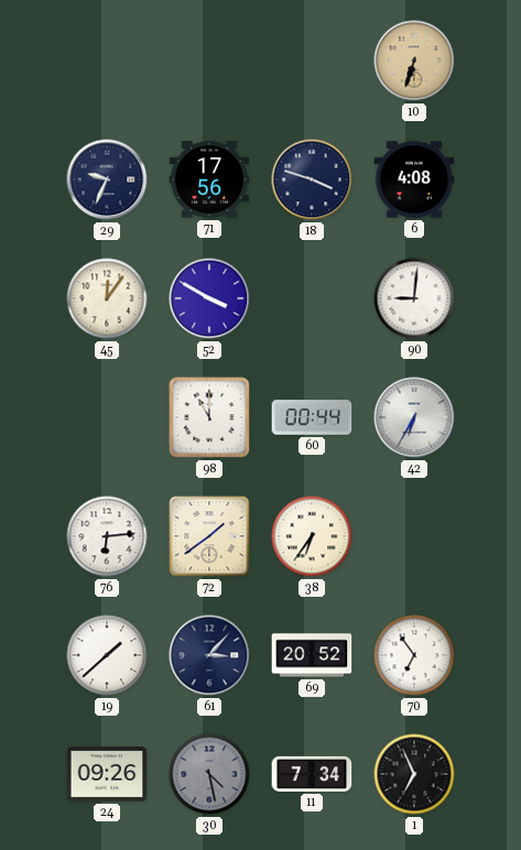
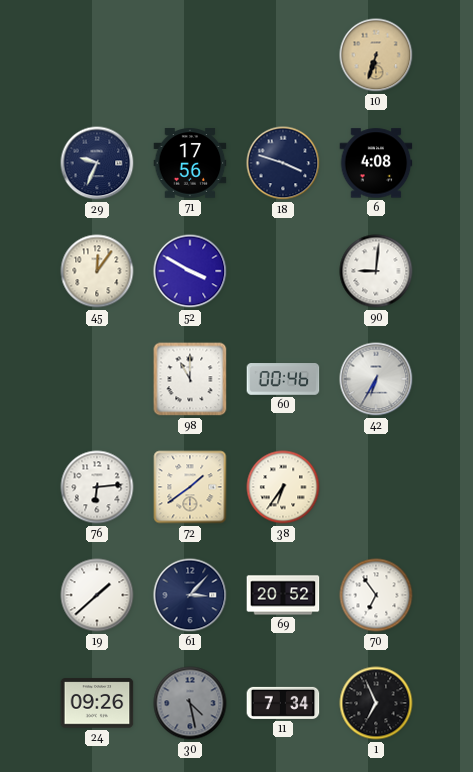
60: 00:44 -> 00:46
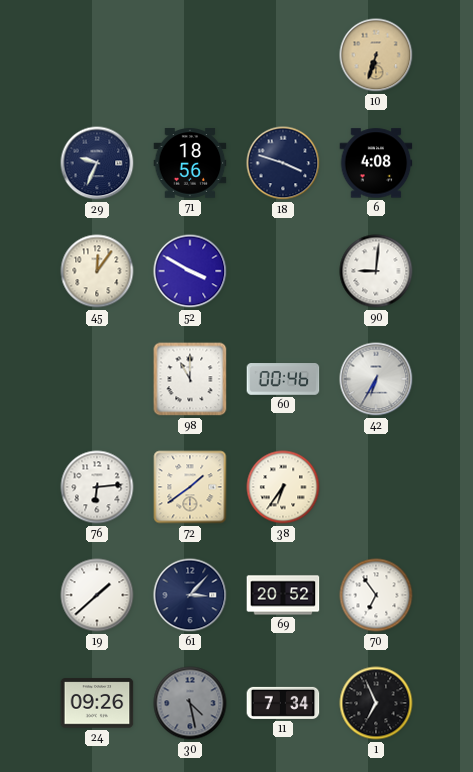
71: 17:56 -> 18:56
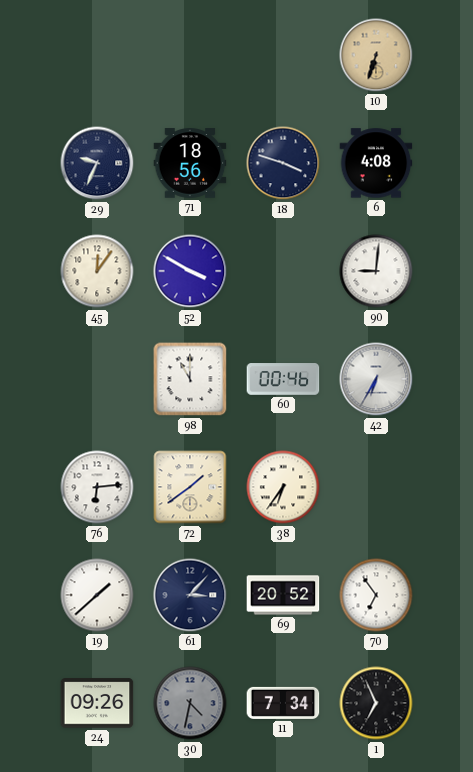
30: 4:28 -> 4:32
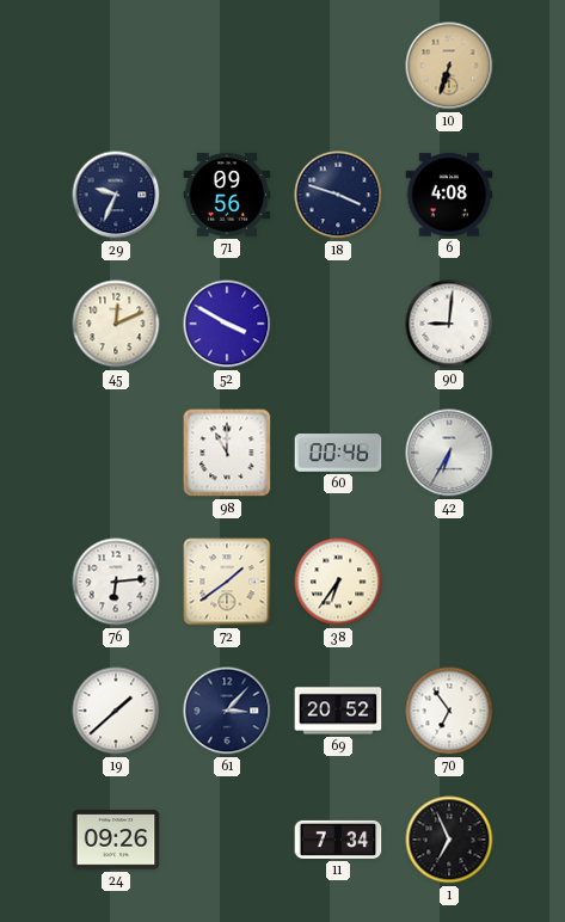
71: 18:56 -> 09:56
45: 12:06 -> 12:11
30: 4:32 -> none
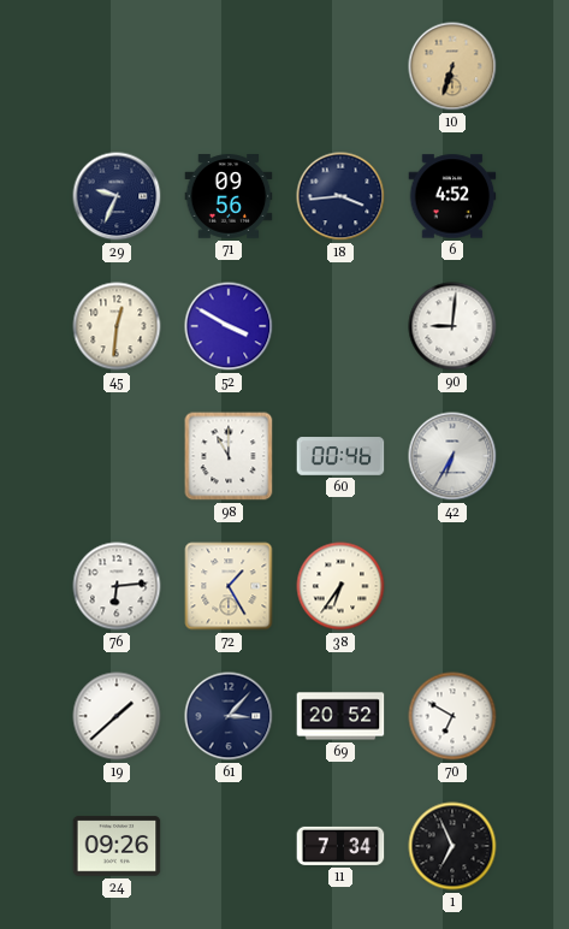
18: 3:48 -> 3:44
6: 4:08 -> 4:52
45: 12:11 -> 12:31
72: 1:39 -> 1:25
70: 6:54 -> 6:50
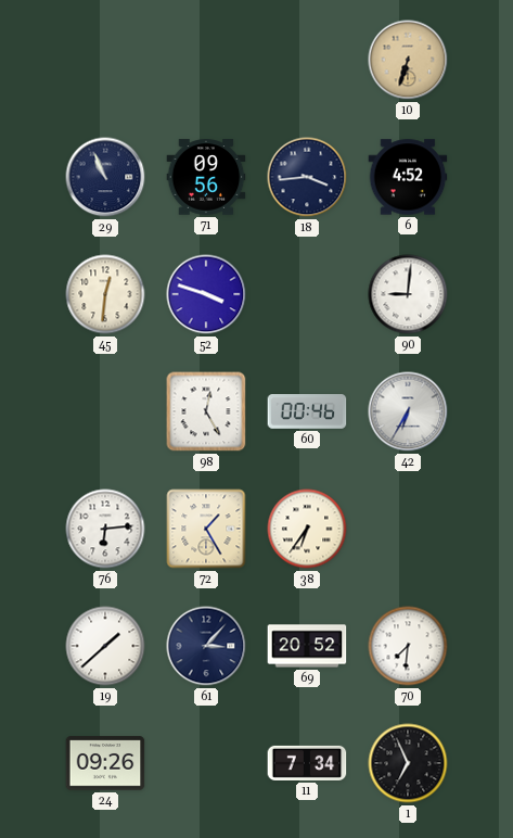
29: 9:34 -> 10:56
52: 3:50 -> 3:48
98: 11:00 -> 12:25
70: 6:50 -> 7:31
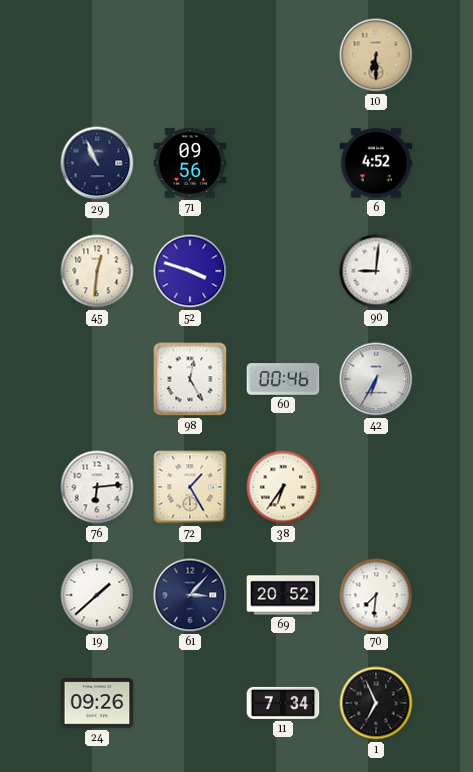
10: 6:33 -> 6:30
18: 3:44 -> none
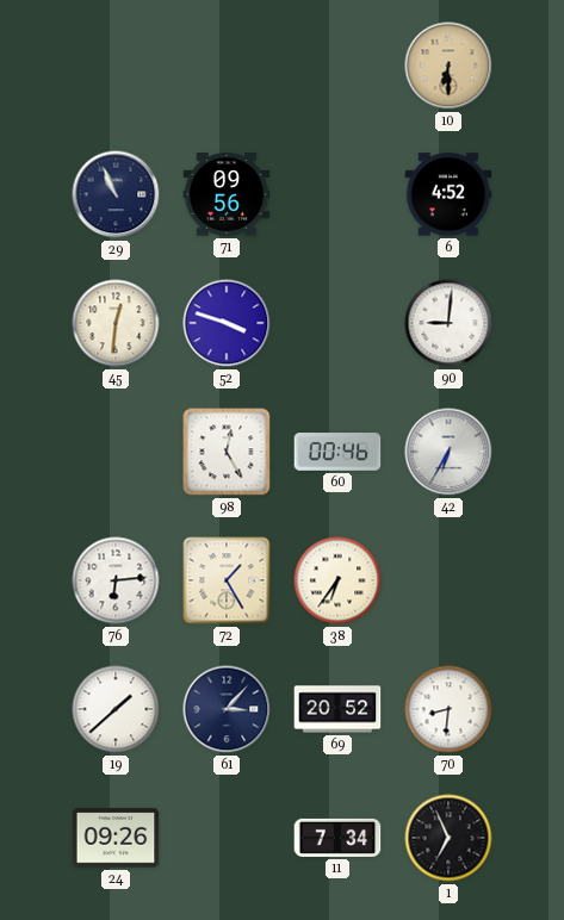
70: 7:31 -> 8:31
